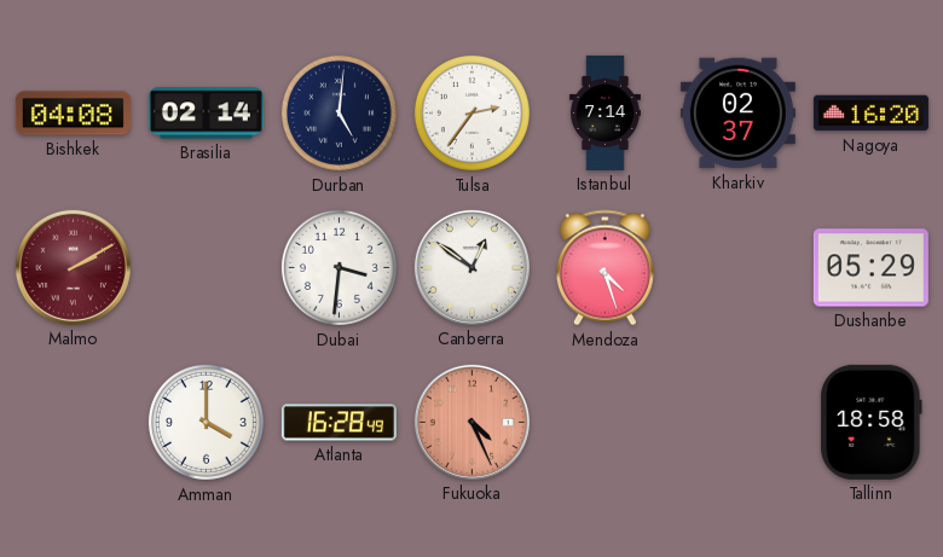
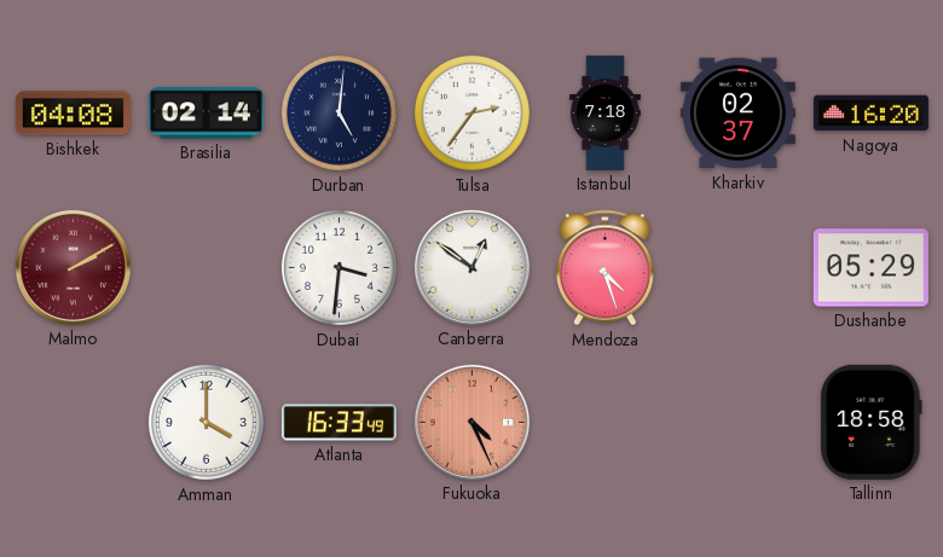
Istanbul: 7:14 -> 7:18
Atlanta: 16:28 -> 16:33
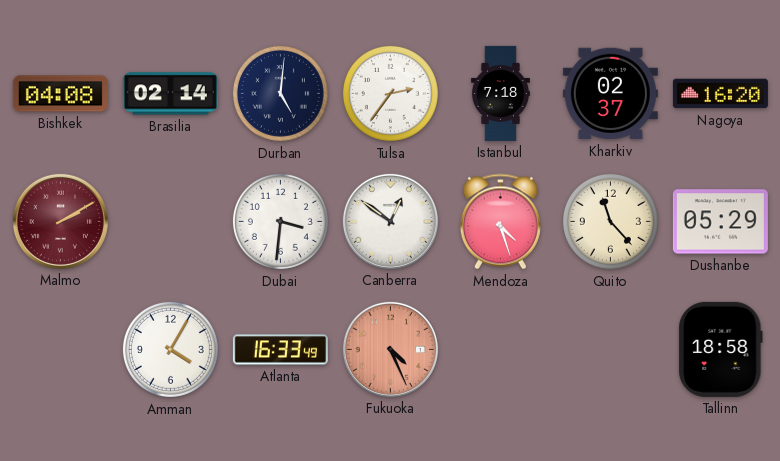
Quito: none -> 11:23
Amman: 4:00 -> 4:05
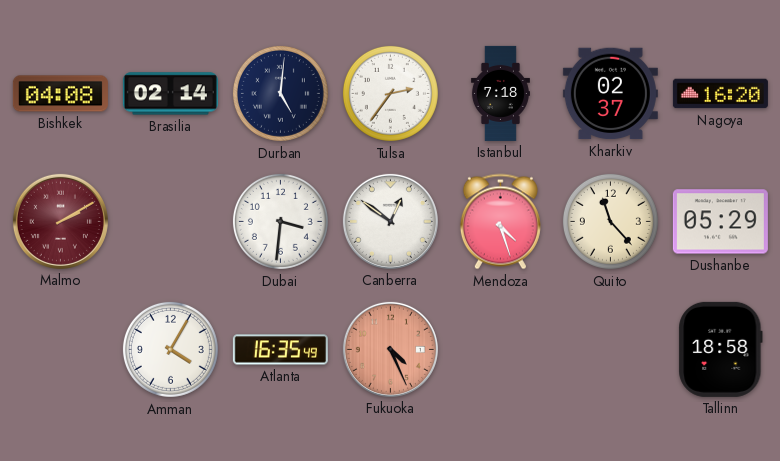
Atlanta: 16:33 -> 16:35
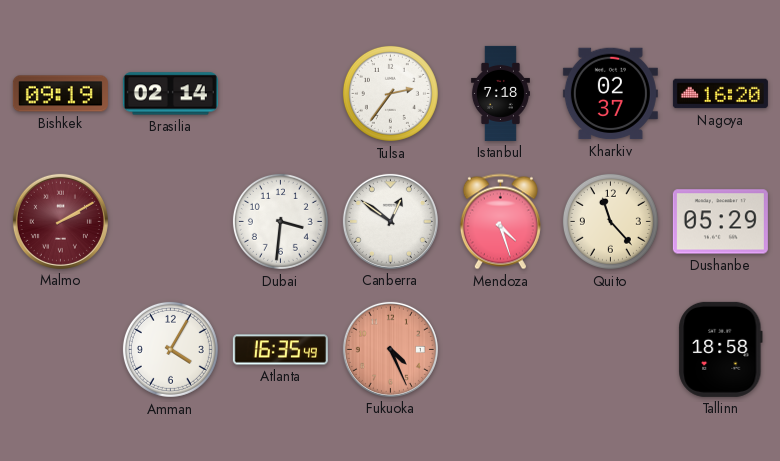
Bishkek: 04:08 -> 09:19
Durban: 5:01 -> none
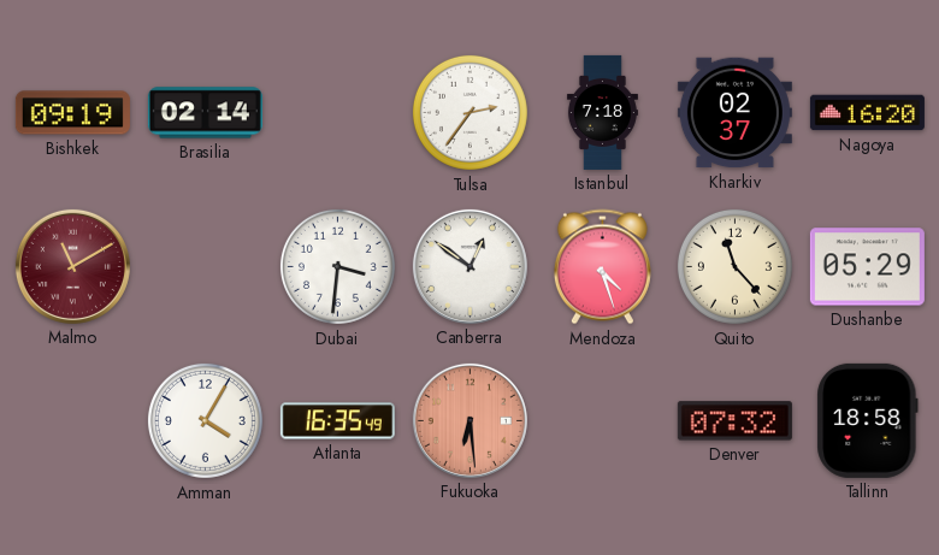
Malmo: 2:10 -> 11:10
Fukuoka: 4:26 -> 6:29
Denver: none -> 07:32
